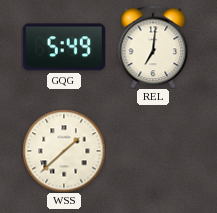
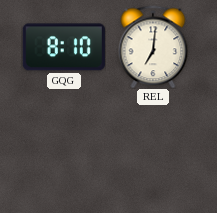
GQG: 5:49 -> 8:10
WSS: 1:38 -> none
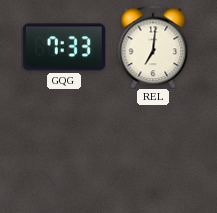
GQG: 8:10 -> 7:33
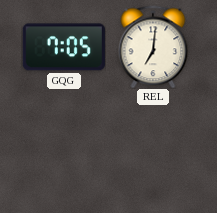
GQG: 7:33 -> 7:05
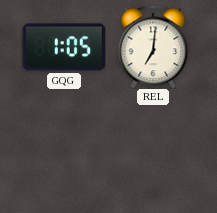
GQG: 7:05 -> 1:05
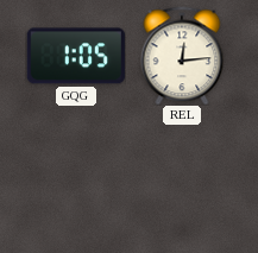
REL: 7:01 -> 12:14
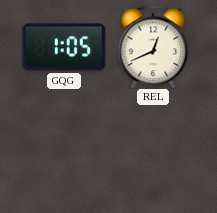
REL: 12:14 -> 12:41
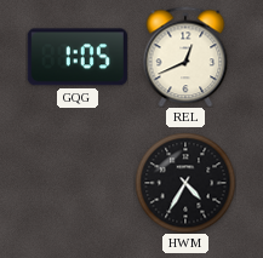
HWM: none -> 4:35
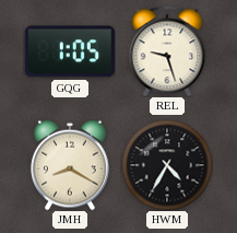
REL: 12:41 -> 9:27
JMH: none -> 8:20
